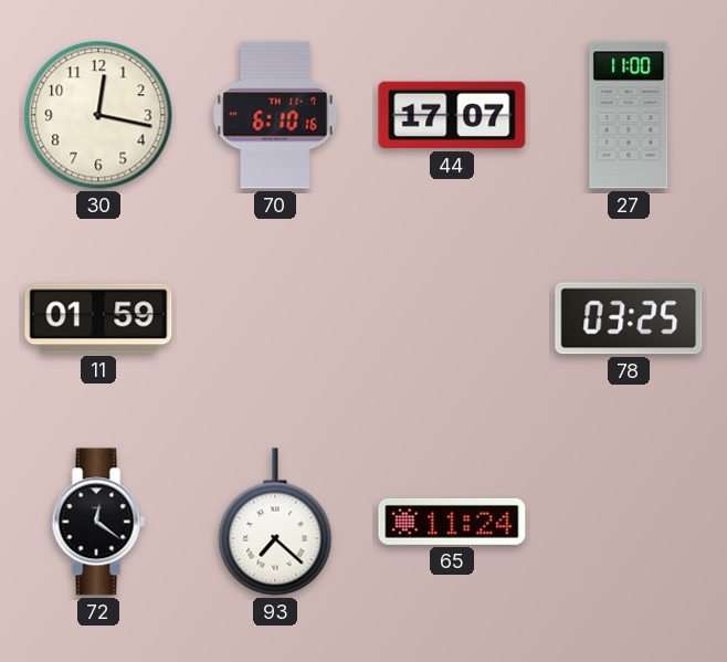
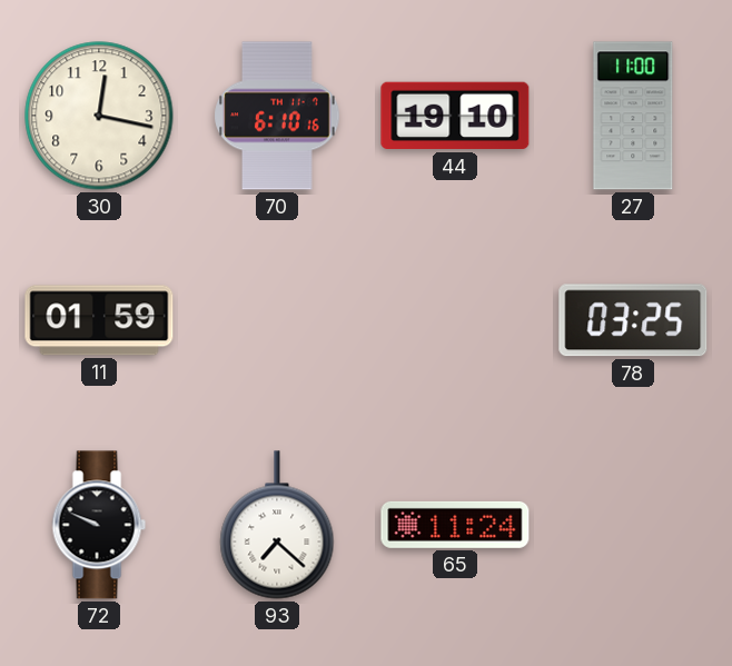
44: 17:07 -> 19:10
72: 12:21 -> 9:49
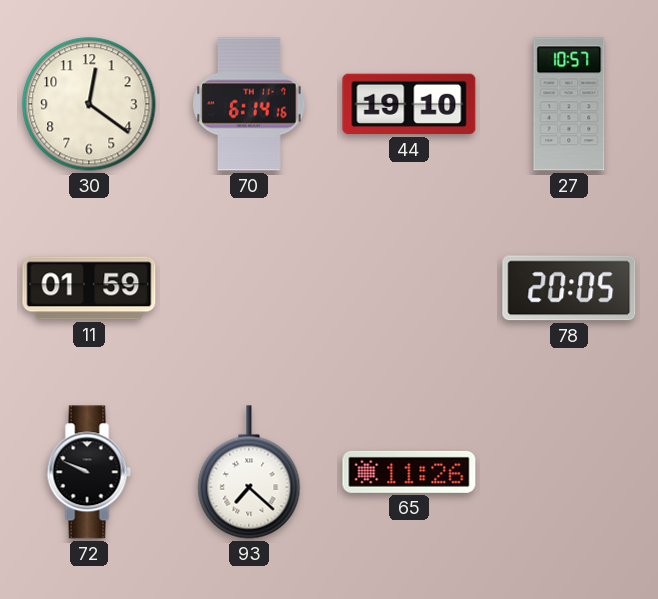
30: 12:17 -> 12:21
70: 6:10 -> 6:14
27: 11:00 -> 10:57
78: 03:25 -> 20:05
65: 11:24 -> 11:26
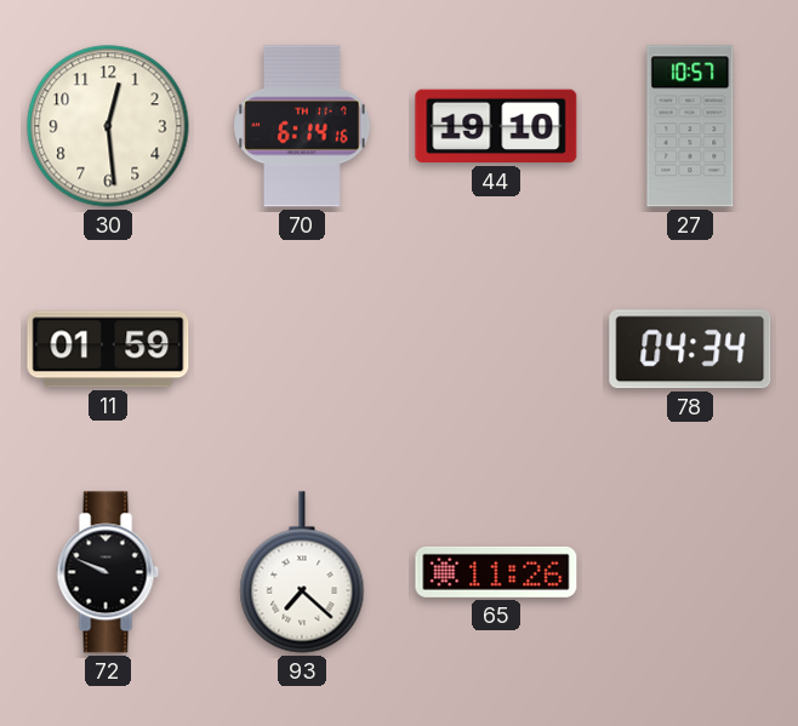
30: 12:21 -> 12:29
78: 20:05 -> 04:34
